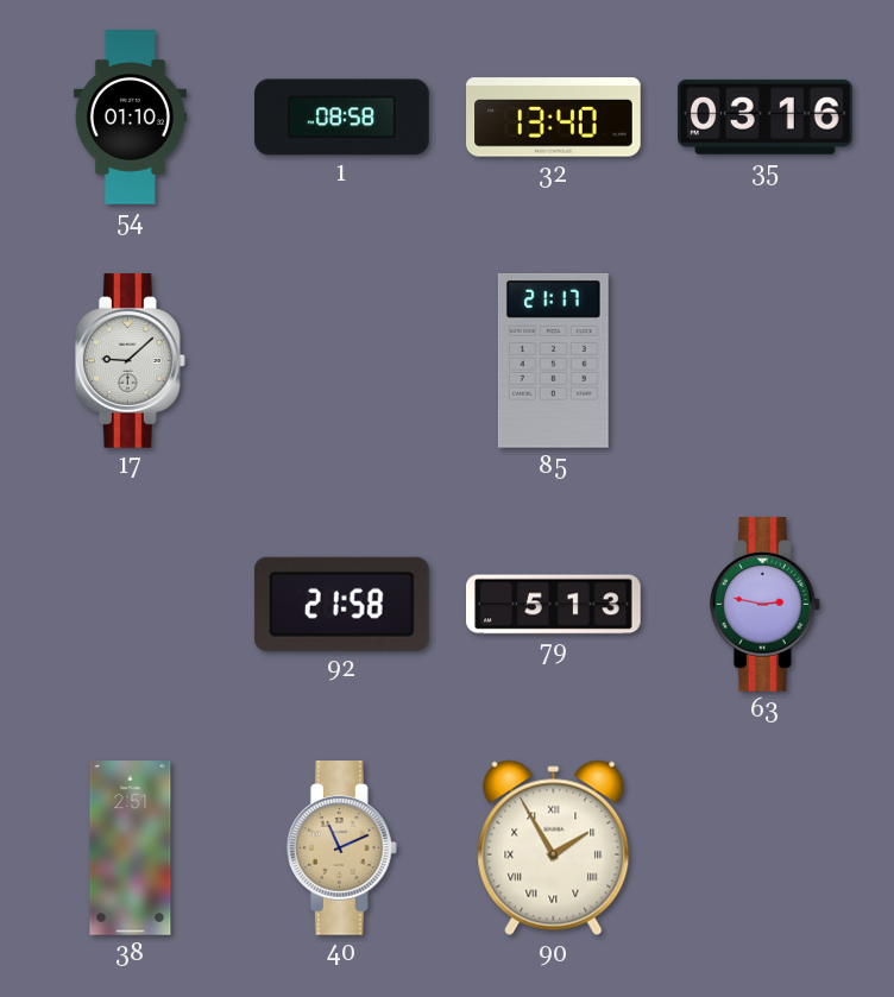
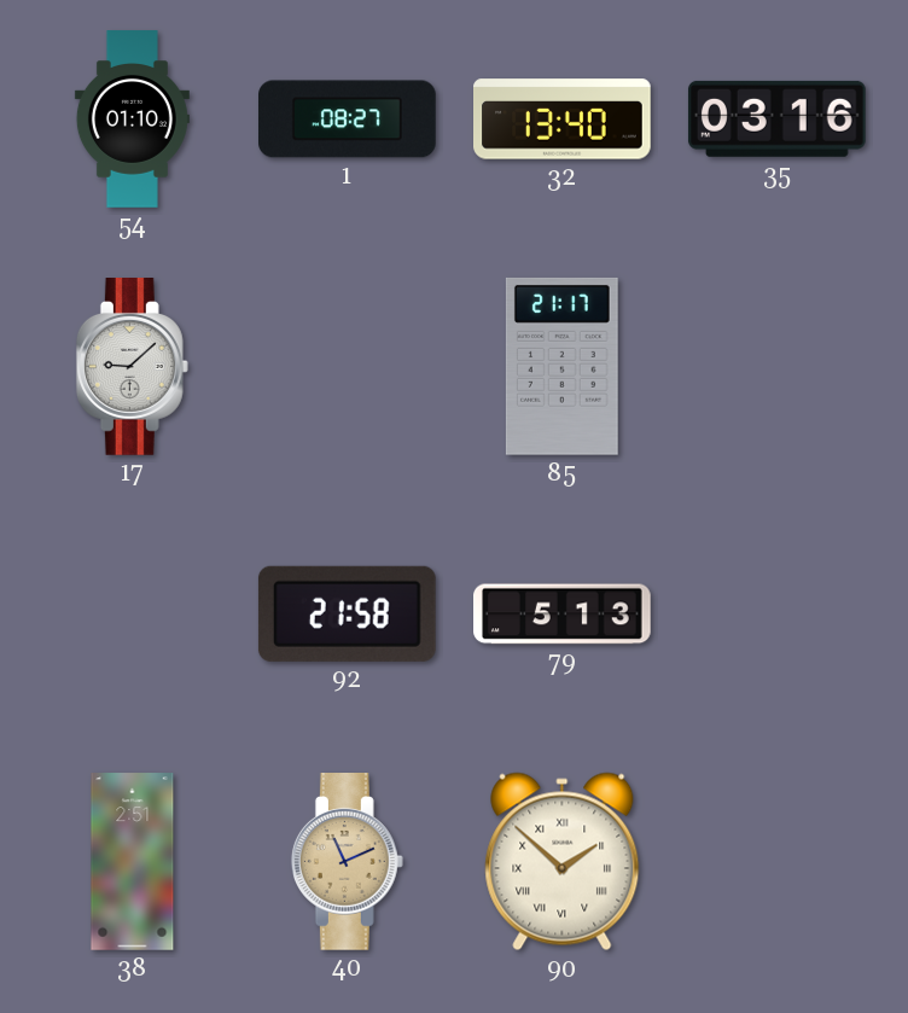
1: 08:58 -> 08:27
63: 2:47 -> none
90: 1:55 -> 1:52
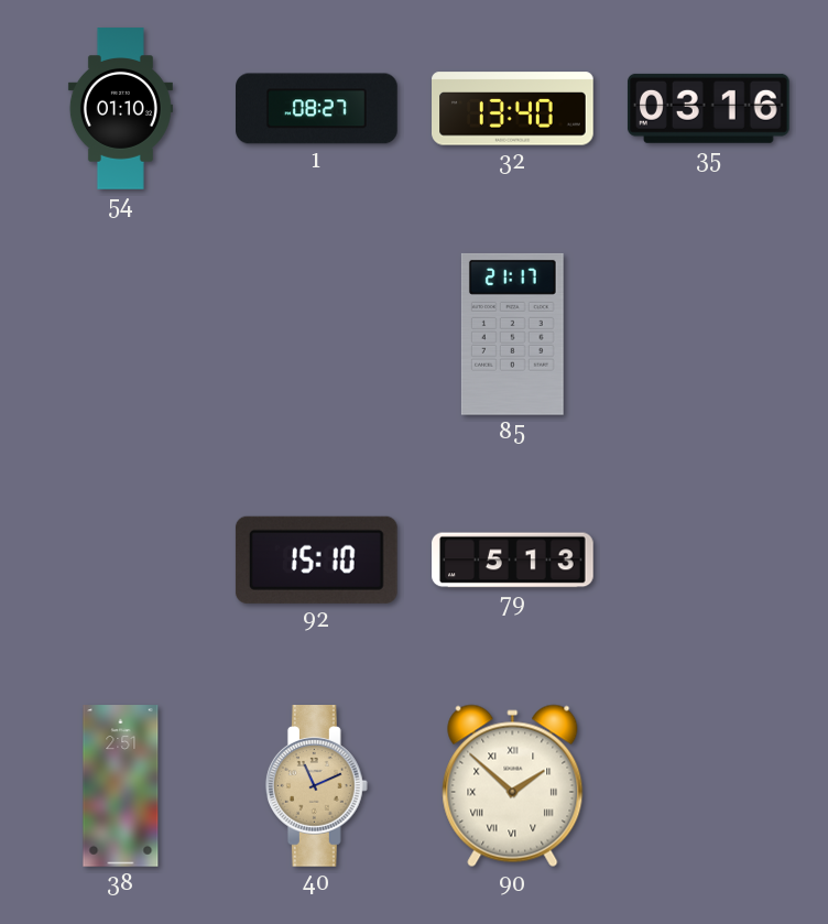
17: 9:08 -> none
92: 21:58 -> 15:10
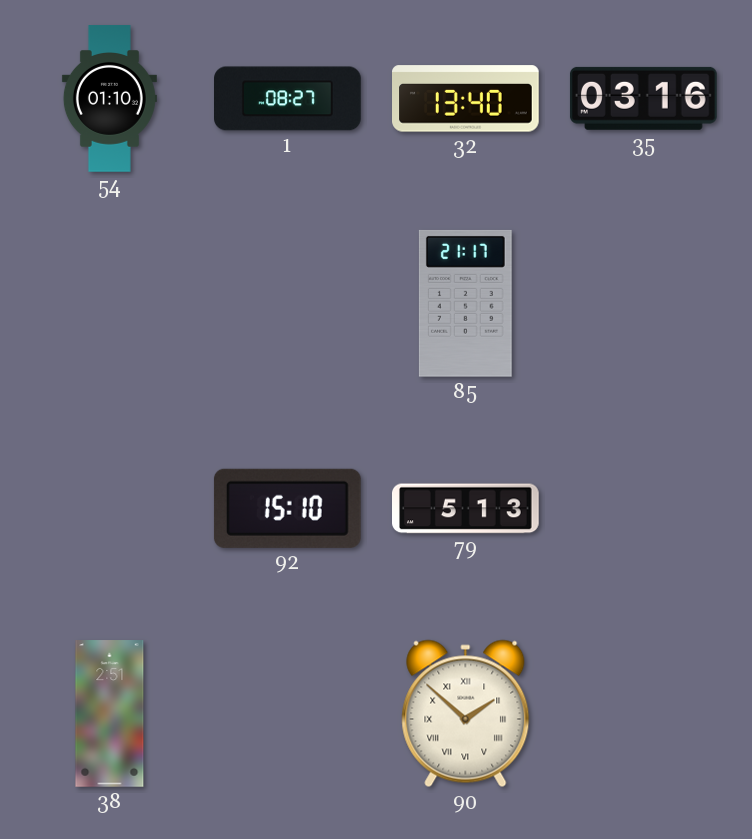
40: 11:11 -> none
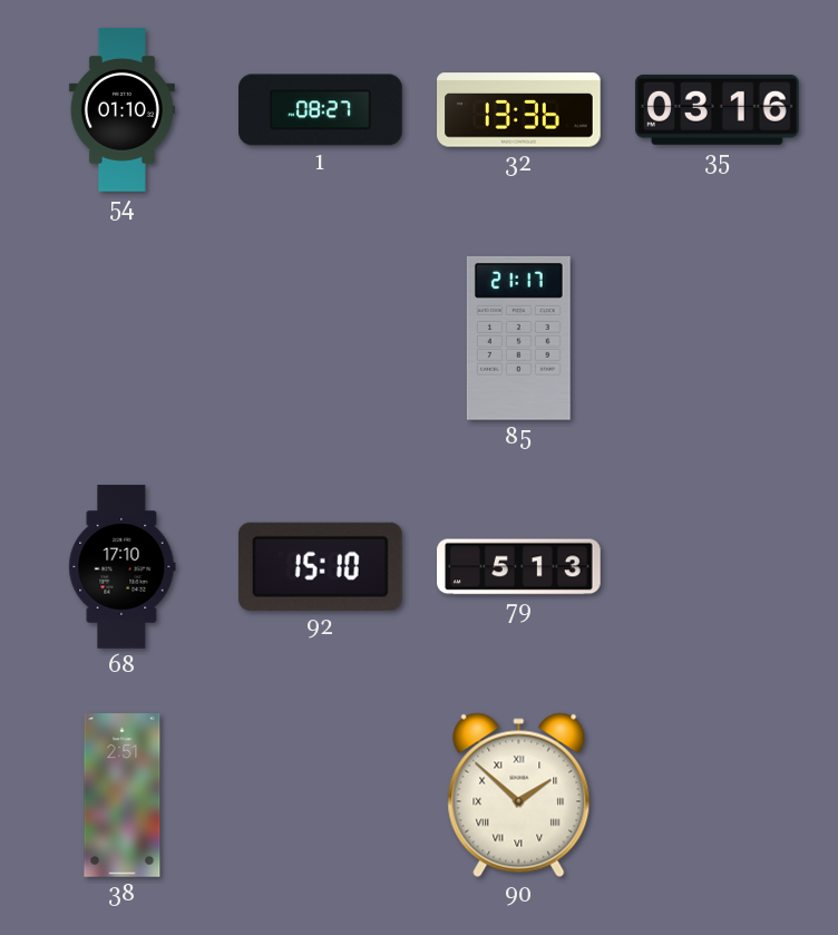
32: 13:40 -> 13:36
68: none -> 17:10
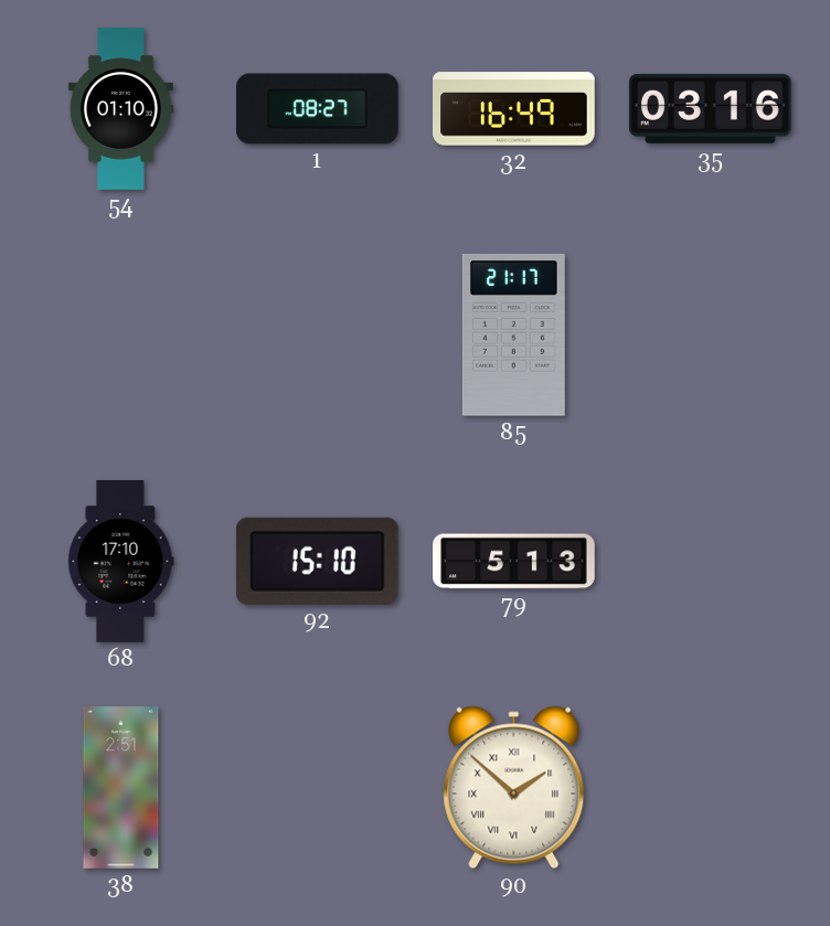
32: 13:36 -> 16:49
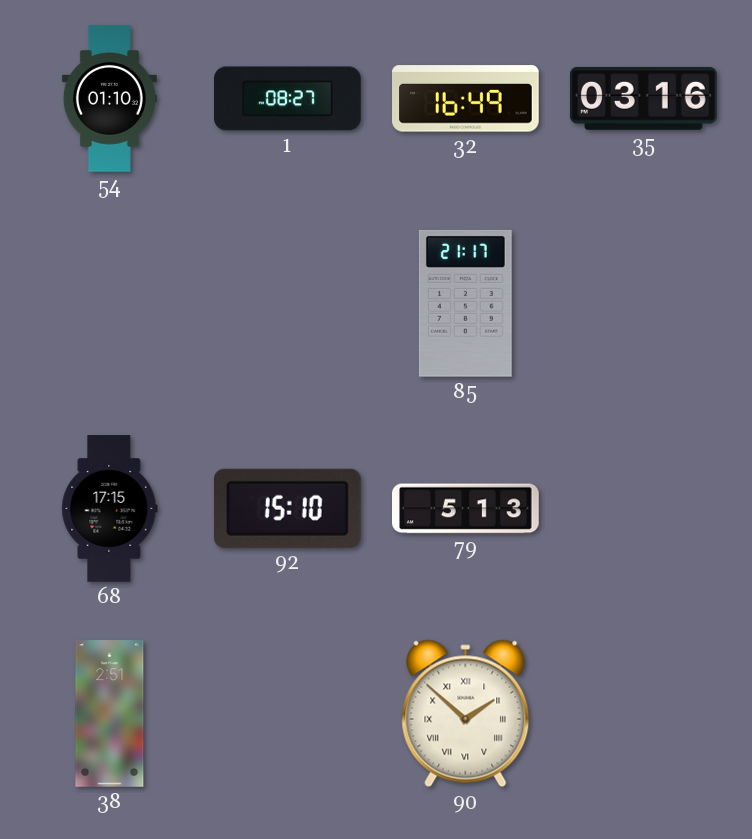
68: 17:10 -> 17:15
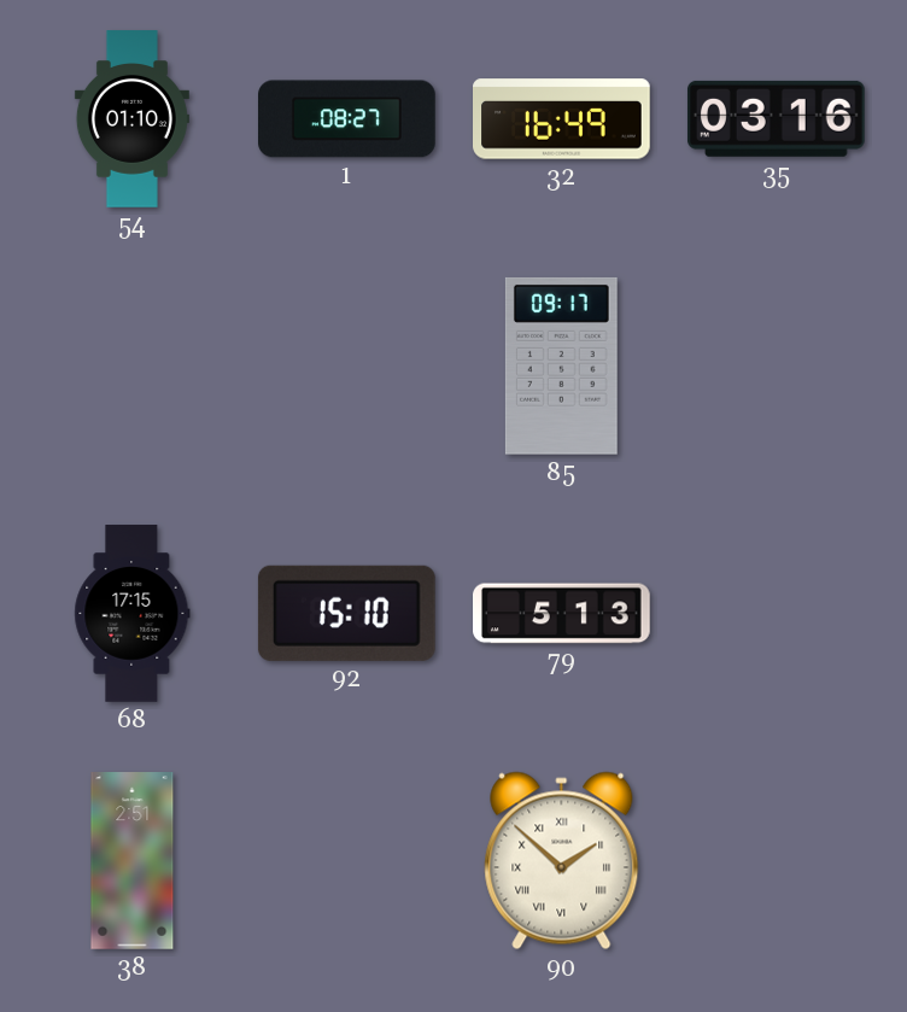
85: 21:17 -> 09:17
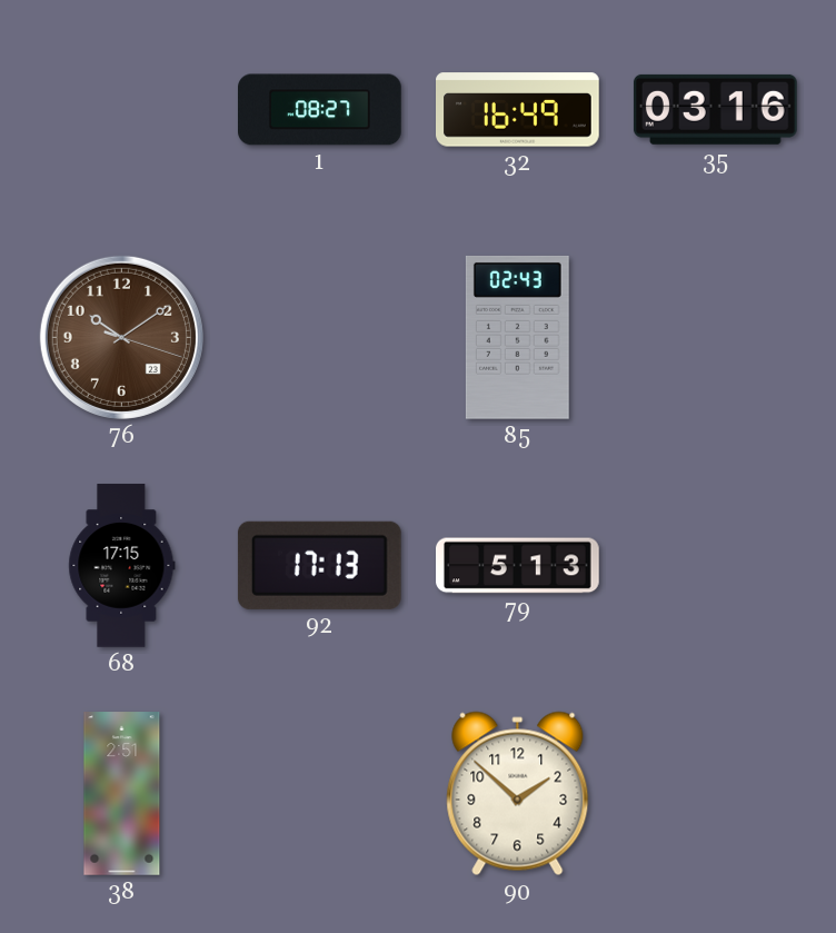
54: 01:10 -> none
76: none -> 10:09
85: 09:17 -> 02:43
92: 15:10 -> 17:13
90 numerals: Roman -> Arabic
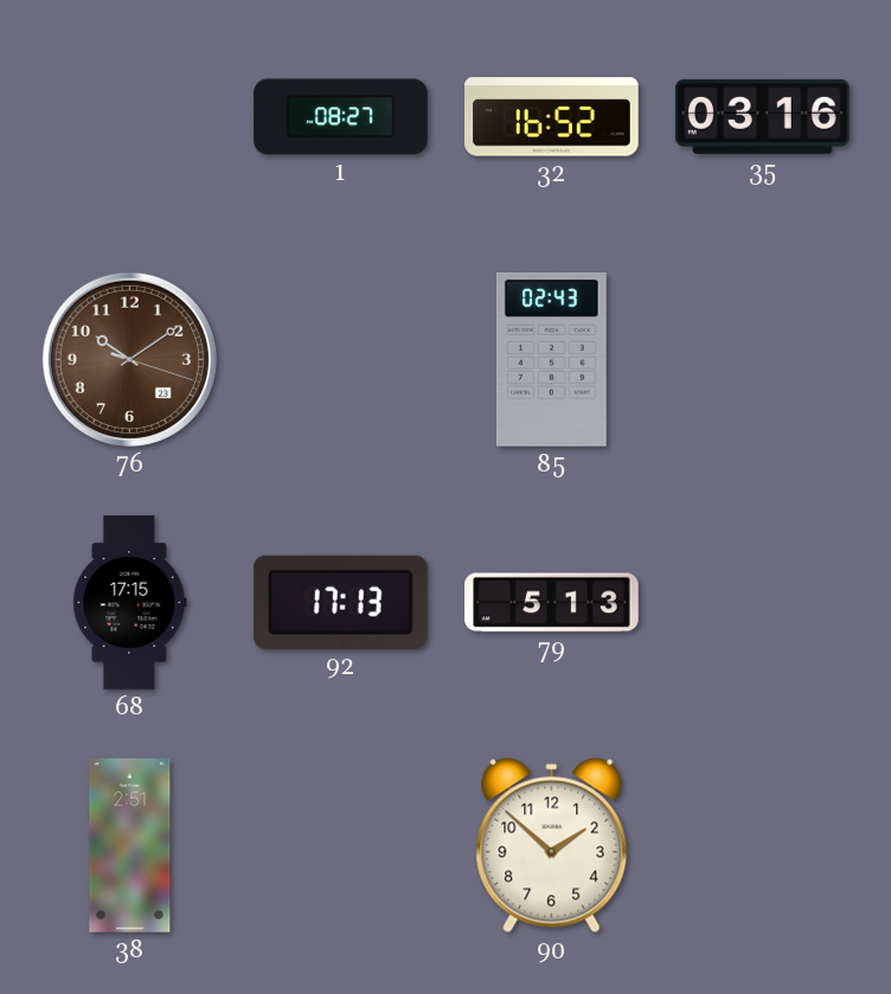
32: 16:49 -> 16:52
